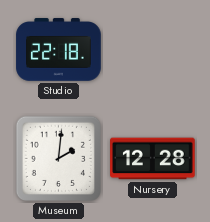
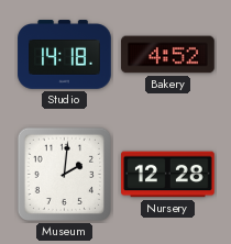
Studio: 22:18 -> 14:18
Bakery: none -> 4:52
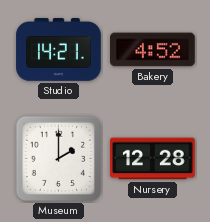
Studio: 14:18 -> 14:21
Museum: 2:01 -> 2:00
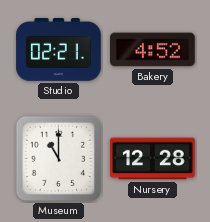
Studio: 14:21 -> 02:21
Museum: 2:00 -> 11:00
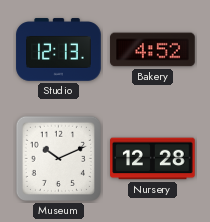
Studio: 02:21 -> 12:13
Museum: 11:00 -> 10:11
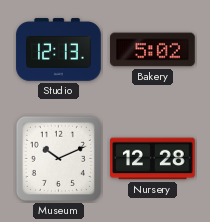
Bakery: 4:52 -> 5:02
